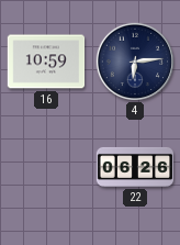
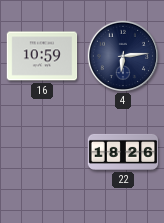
22: 06:26 -> 18:26
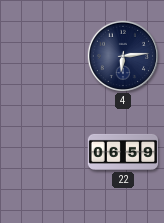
16: 10:59 -> none
22: 18:26 -> 06:59
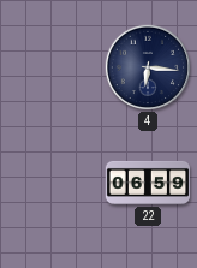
4: 6:14 -> 6:16
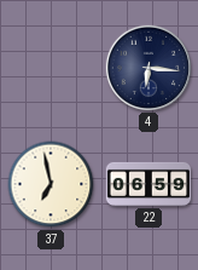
37: none -> 6:58
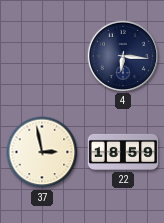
37: 6:58 -> 2:58
22: 06:59 -> 18:59
